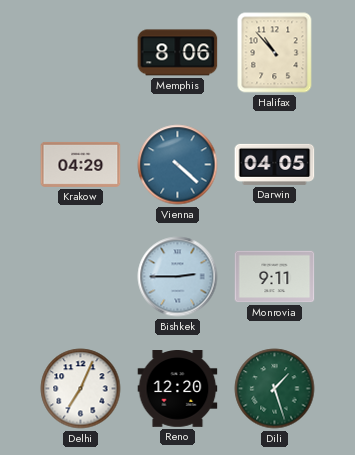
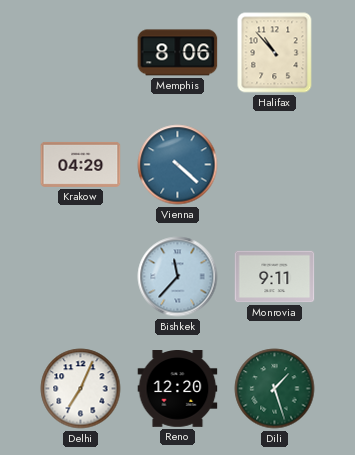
Darwin: 04:05 -> none
Bishkek: 2:45 -> 11:37
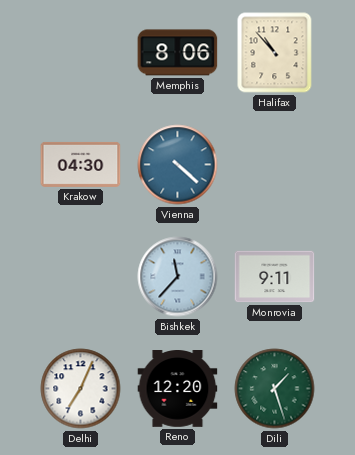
Krakow: 04:29 -> 04:30
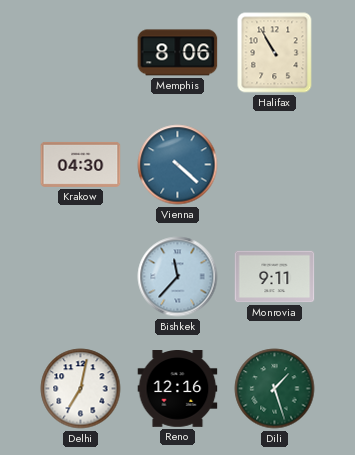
Halifax: 10:53 -> 10:55
Delhi: 7:04 -> 7:02
Reno: 12:20 -> 12:16
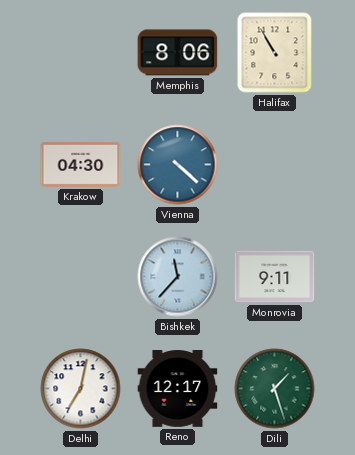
Reno: 12:16 -> 12:17
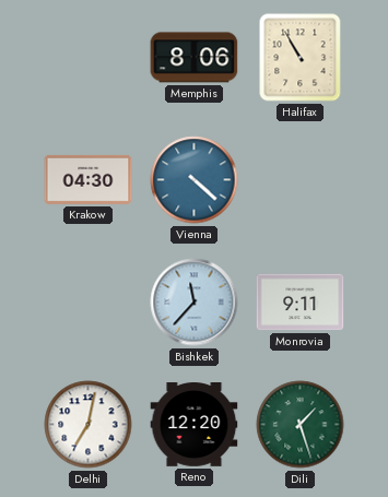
Reno: 12:17 -> 12:20
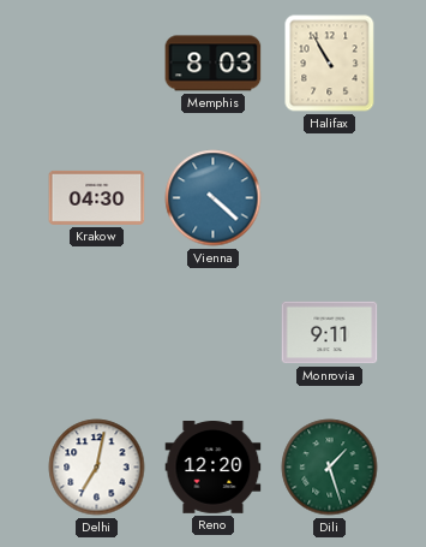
Memphis: 8:06 -> 8:03
Bishkek: 11:37 -> none
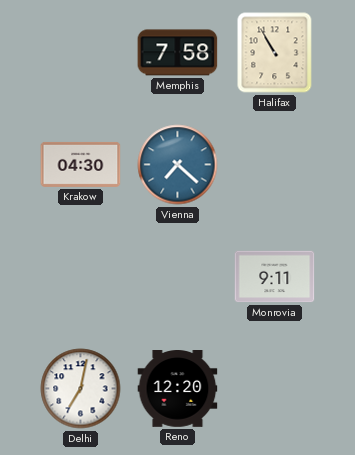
Memphis: 8:03 -> 7:58
Vienna: 4:22 -> 7:22
Dili: 1:27 -> none
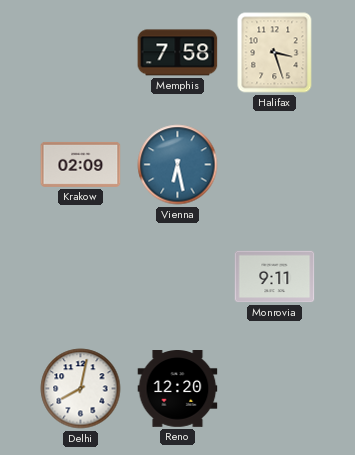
Halifax: 10:55 -> 3:27
Krakow: 04:30 -> 02:09
Vienna: 7:22 -> 6:28
Delhi: 7:02 -> 8:02
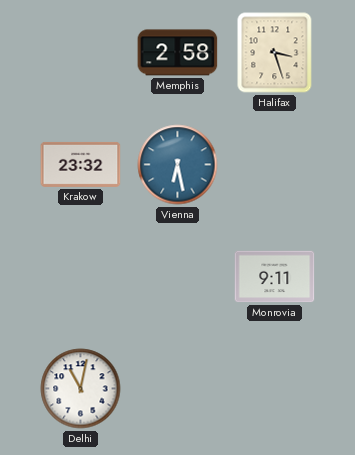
Memphis: 7:58 -> 2:58
Krakow: 02:09 -> 23:32
Delhi: 8:02 -> 11:02
Reno: 12:20 -> none
